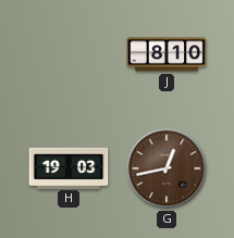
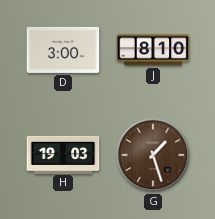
D: none -> 3:00
G: 12:43 -> 1:27
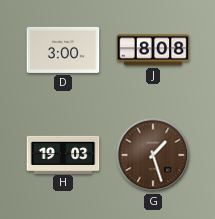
J: 8:10 -> 8:08
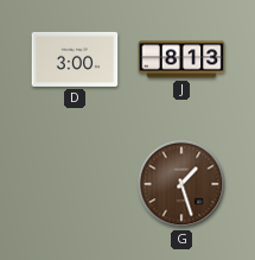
J: 8:08 -> 8:13
H: 19:03 -> none
